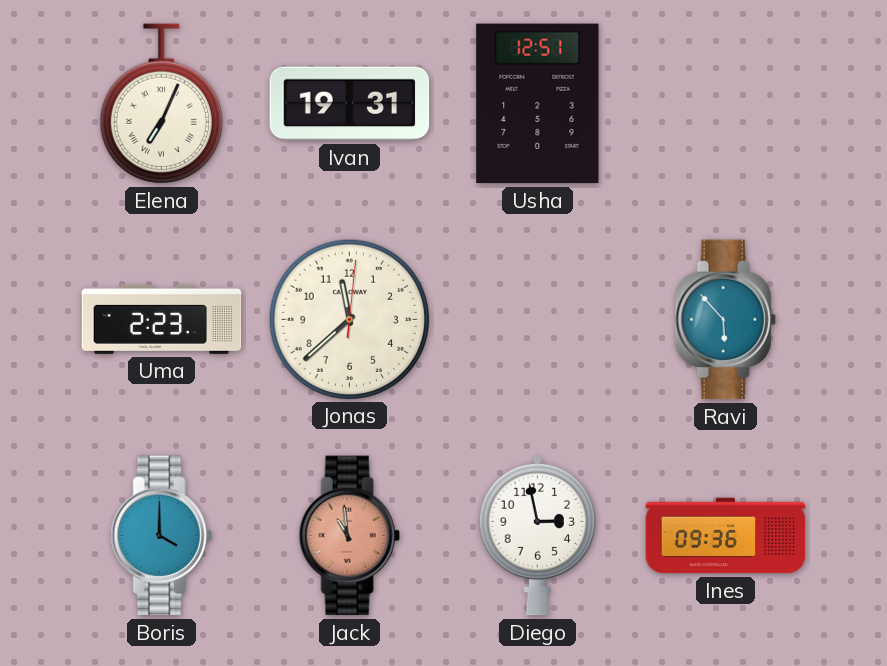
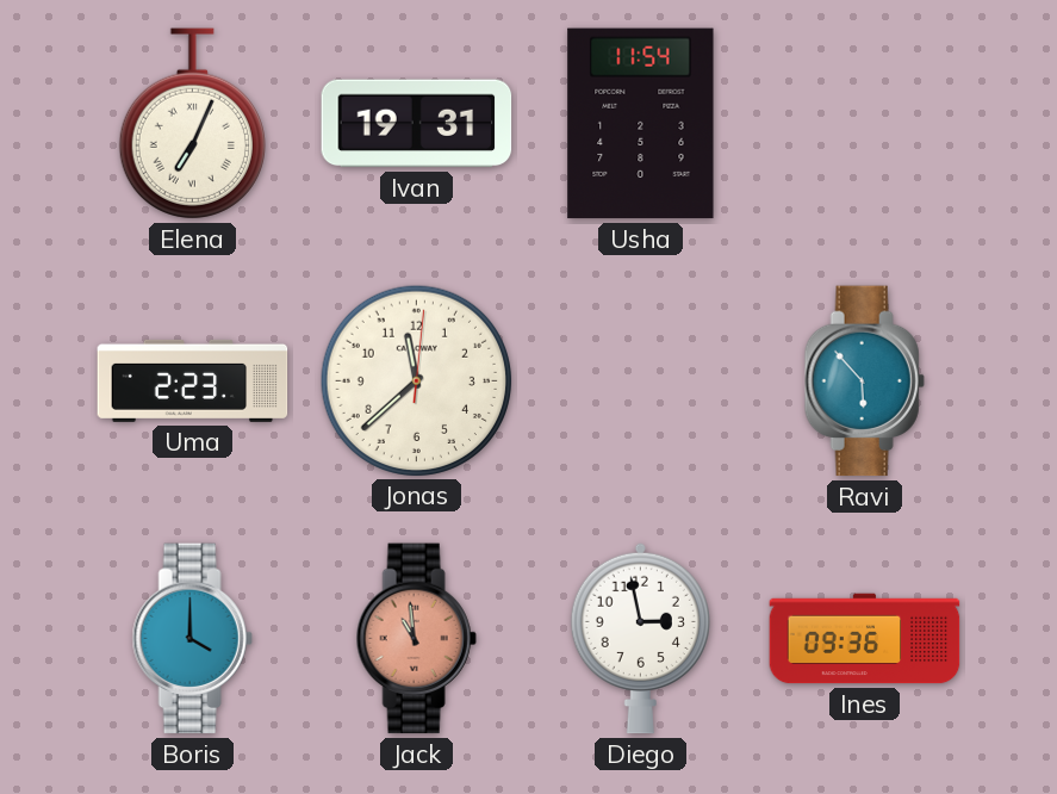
Usha: 12:51 -> 11:54
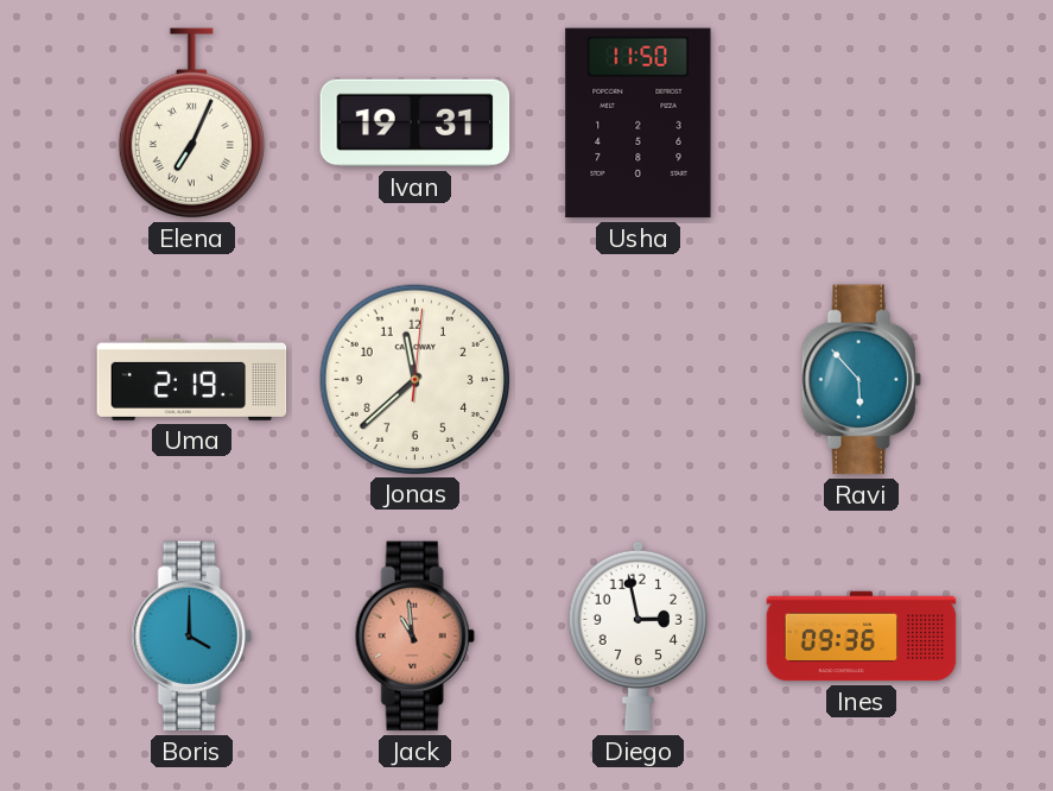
Usha: 11:54 -> 11:50
Uma: 2:23 -> 2:19
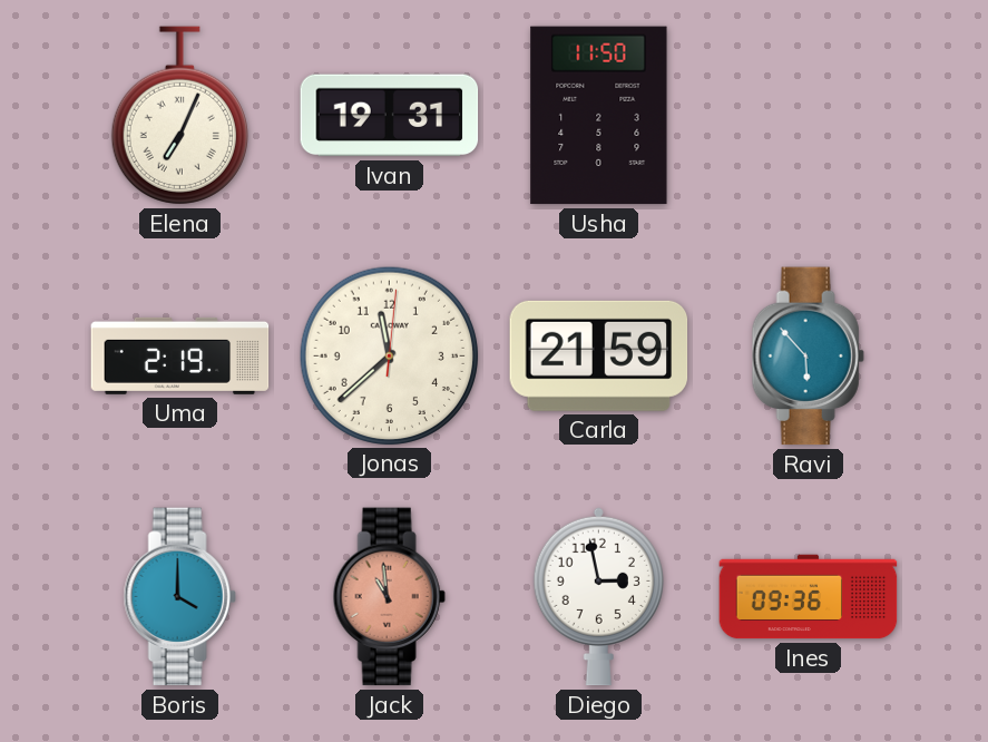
Carla: none -> 21:59
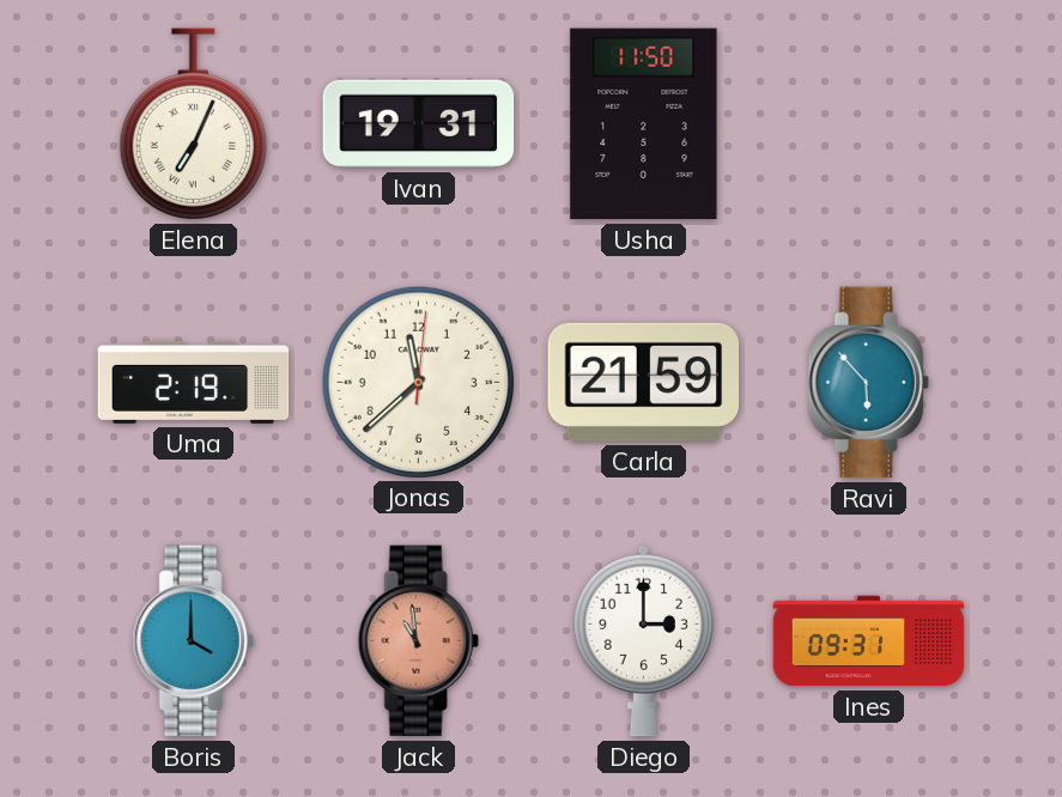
Diego: 2:58 -> 3:00
Ines: 09:36 -> 09:31
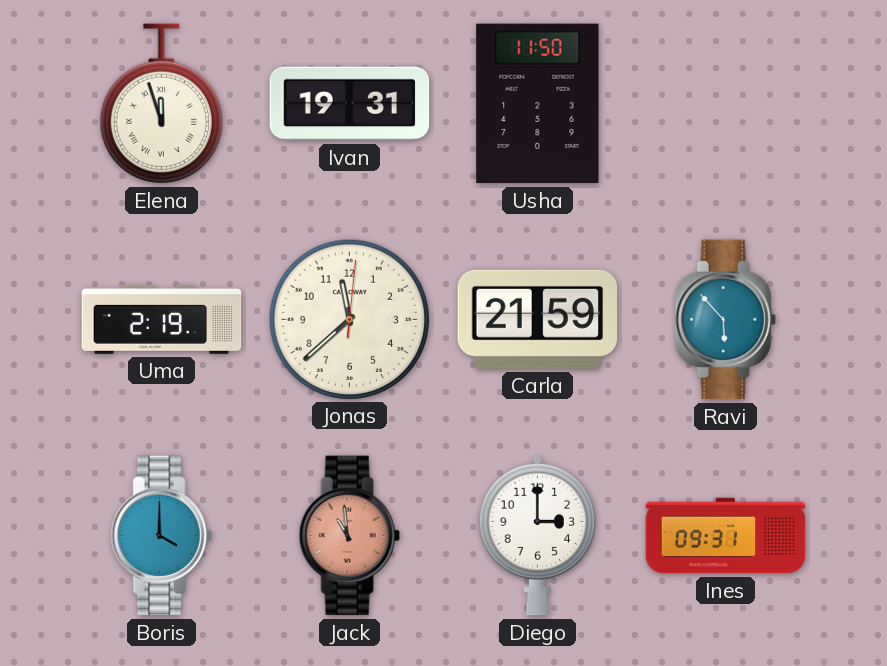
Elena: 7:04 -> 11:57
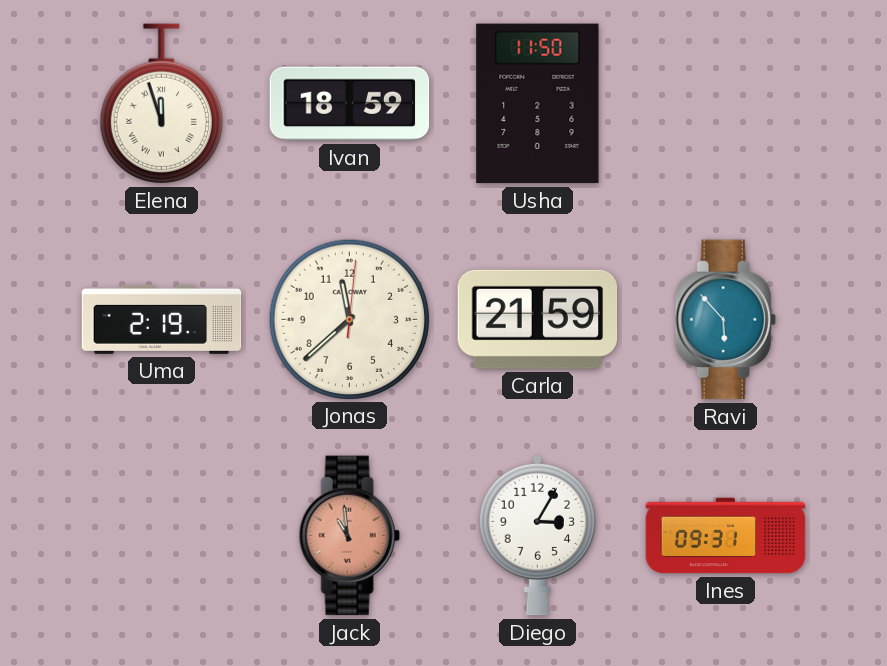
Ivan: 19:31 -> 18:59
Boris: 4:00 -> none
Diego: 3:00 -> 3:05
